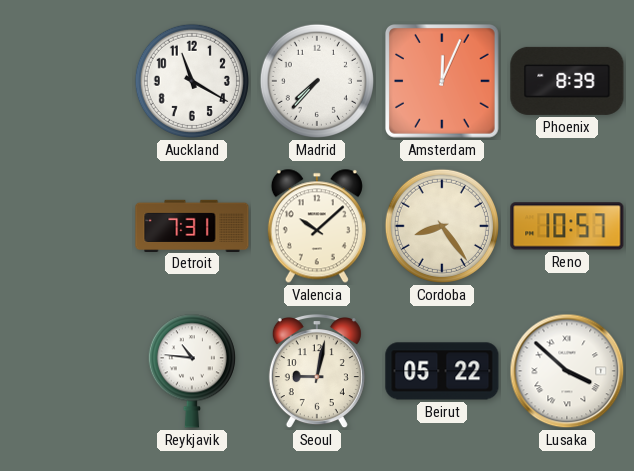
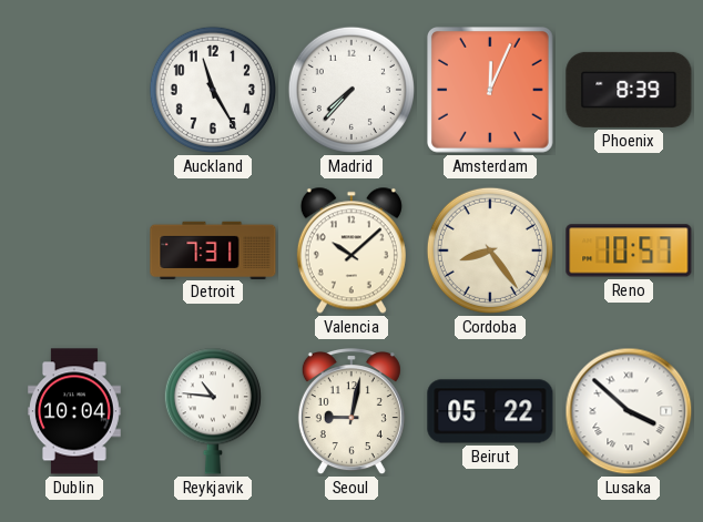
Auckland: 11:20 -> 11:25
Dublin: none -> 10:04
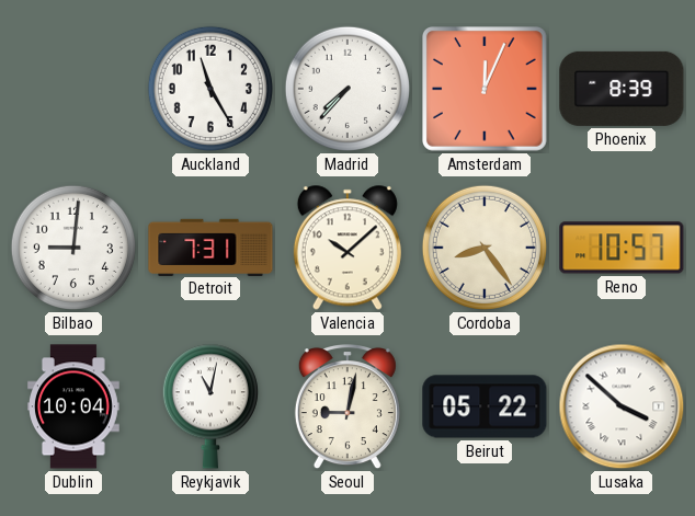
Bilbao: none -> 9:01
Reykjavik: 10:46 -> 11:02
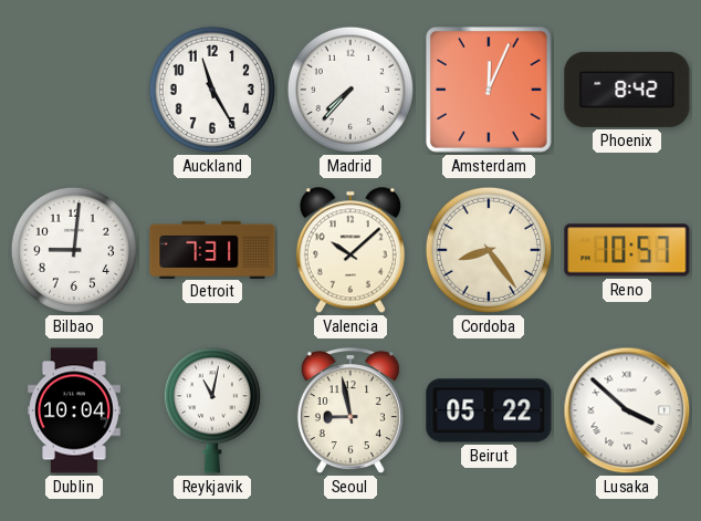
Phoenix: 8:39 -> 8:42
Seoul: 9:02 -> 8:58
